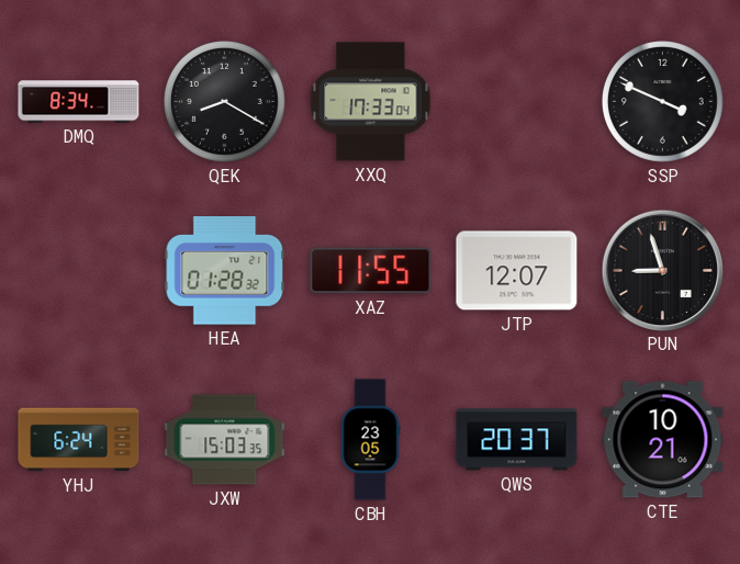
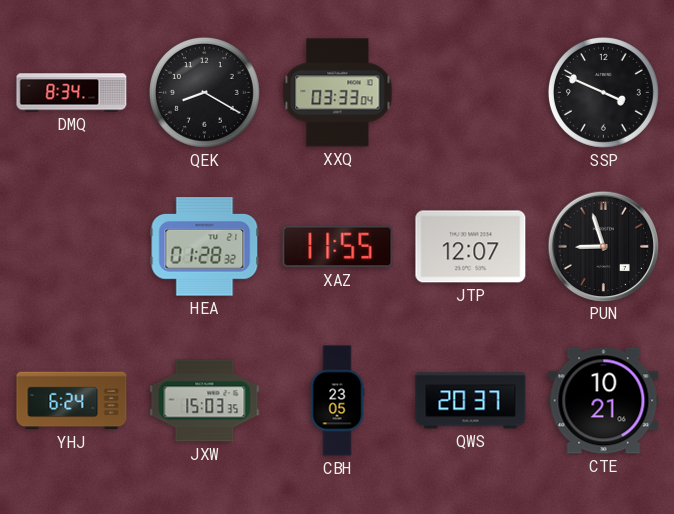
XXQ: 17:33 -> 03:33
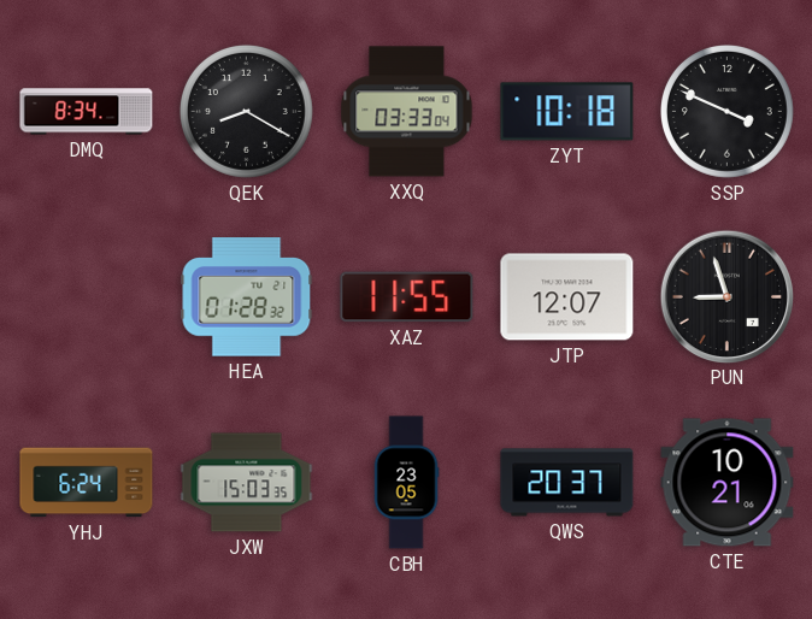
ZYT: none -> 10:18
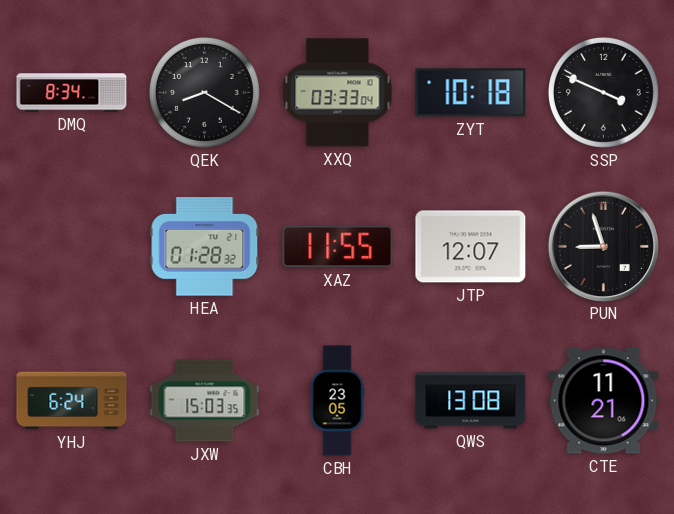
QWS: 20:37 -> 13:08
CTE: 10:21 -> 11:21
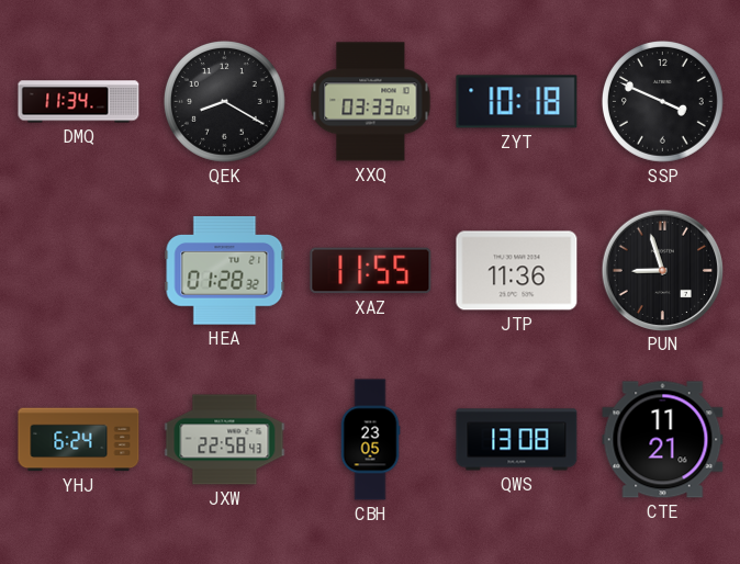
DMQ: 8:34 -> 11:34
JTP: 12:07 -> 11:36
JXW: 15:03 -> 22:58
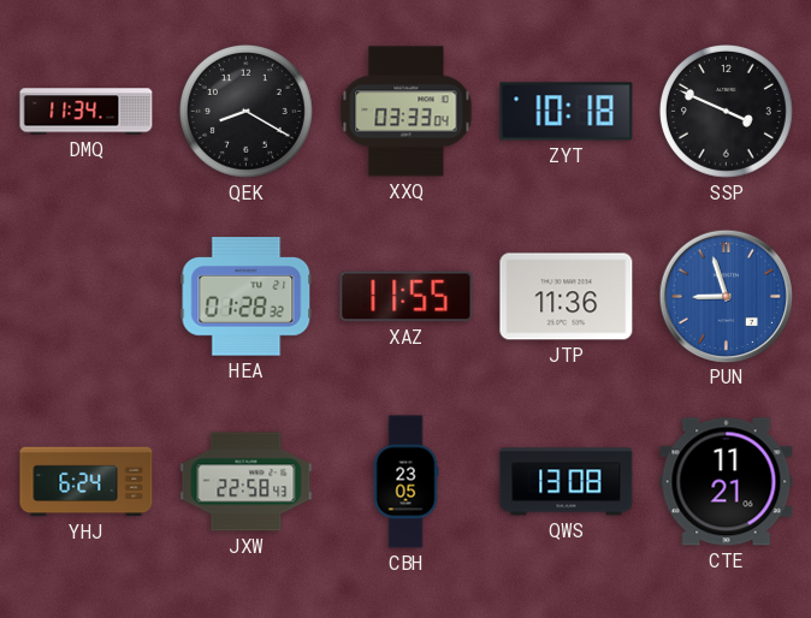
PUN dial: black -> blue
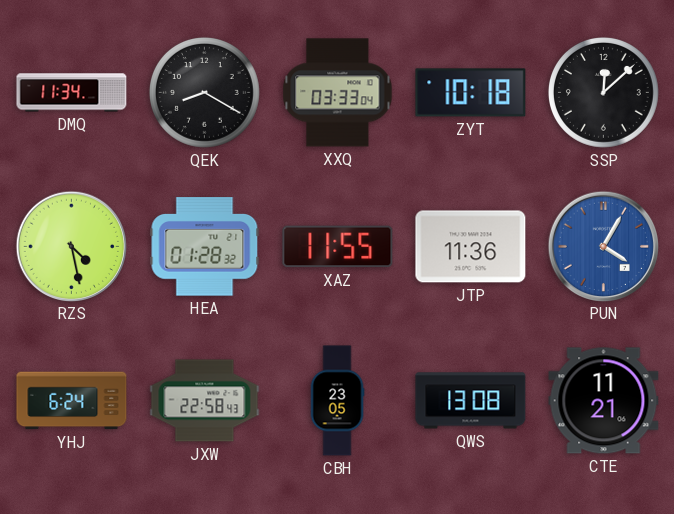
SSP: 3:49 -> 12:08
RZS: none -> 4:28
PUN: 8:57 -> 4:05
